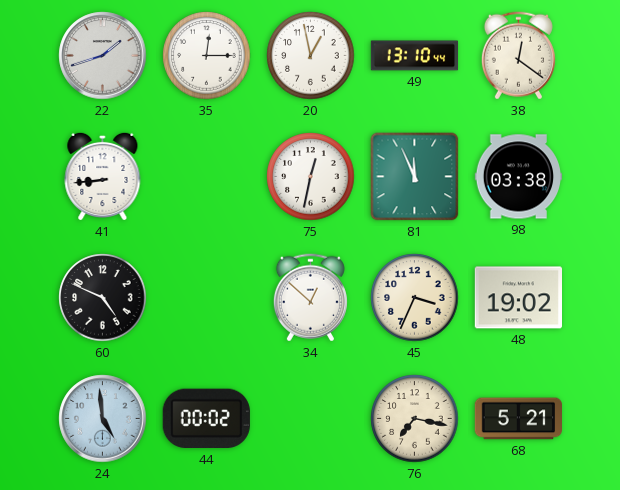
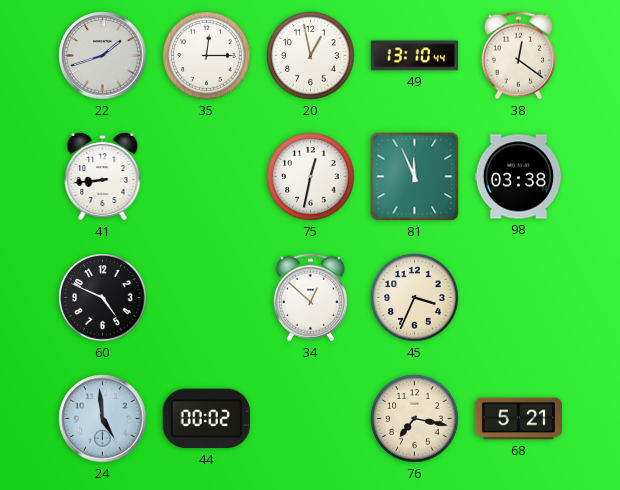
48: 19:02 -> none
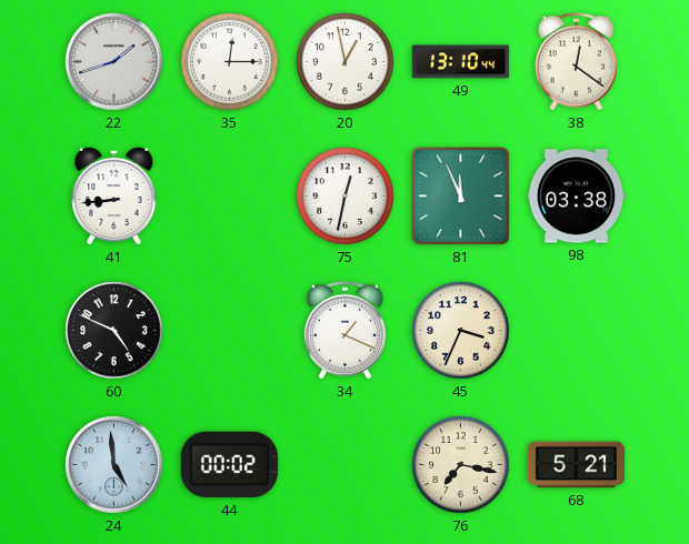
34: 12:52 -> 1:19
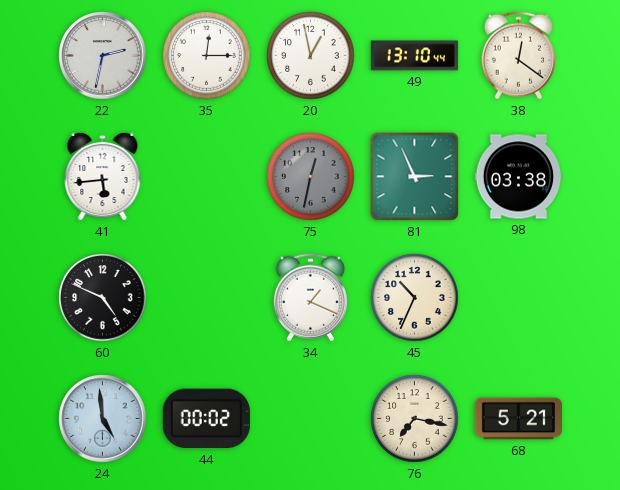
22: 1:42 -> 2:32
41: 8:44 -> 5:44
75 dial: white -> grey
81: 11:56 -> 2:56
45: 3:34 -> 10:34
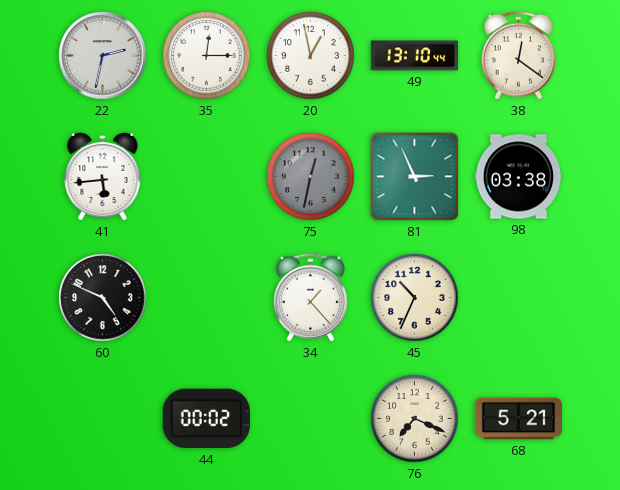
34: 1:19 -> 1:23
24: 4:59 -> none
76: 7:17 -> 7:19
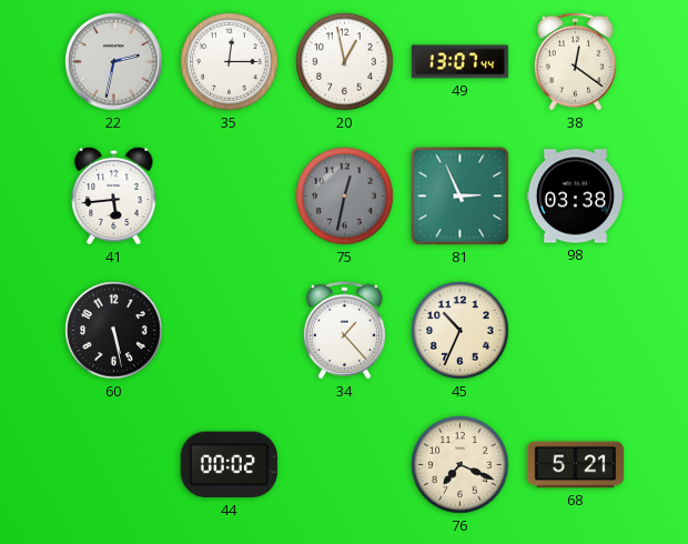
49: 13:10 -> 13:07
60: 4:49 -> 5:28
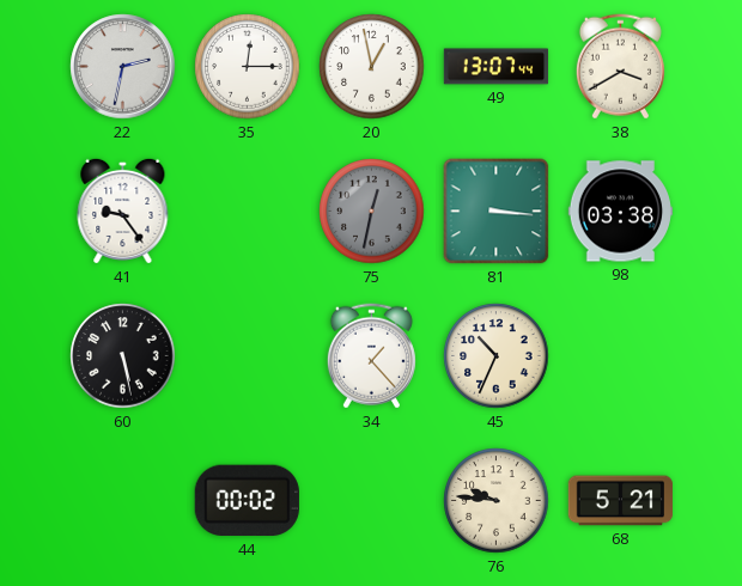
38: 12:21 -> 3:40
41: 5:44 -> 9:24
81: 2:56 -> 3:16
76: 7:19 -> 9:46
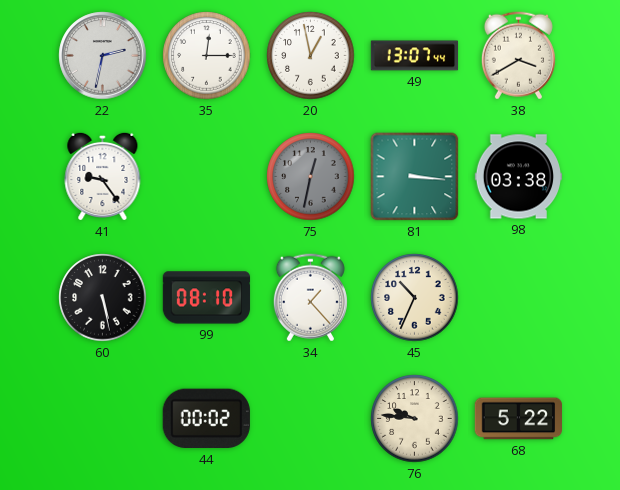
99: none -> 08:10
68: 5:21 -> 5:22
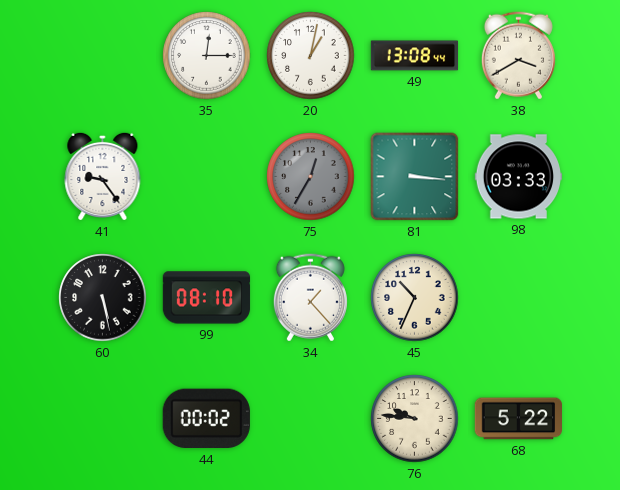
22: 2:32 -> none
20: 12:58 -> 1:02
49: 13:07 -> 13:08
75: 12:32 -> 12:35
98: 03:38 -> 03:33
